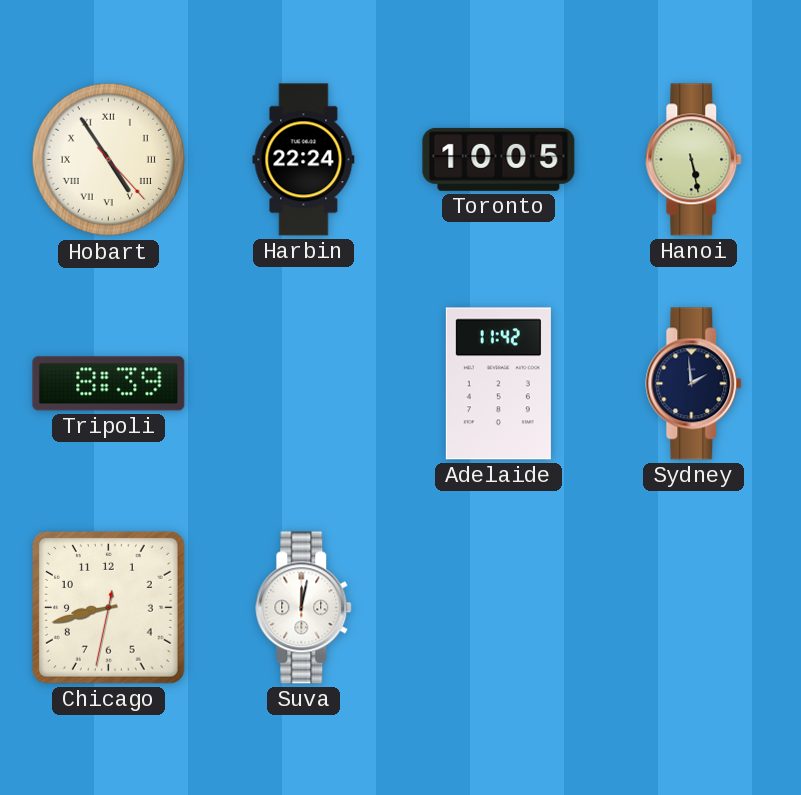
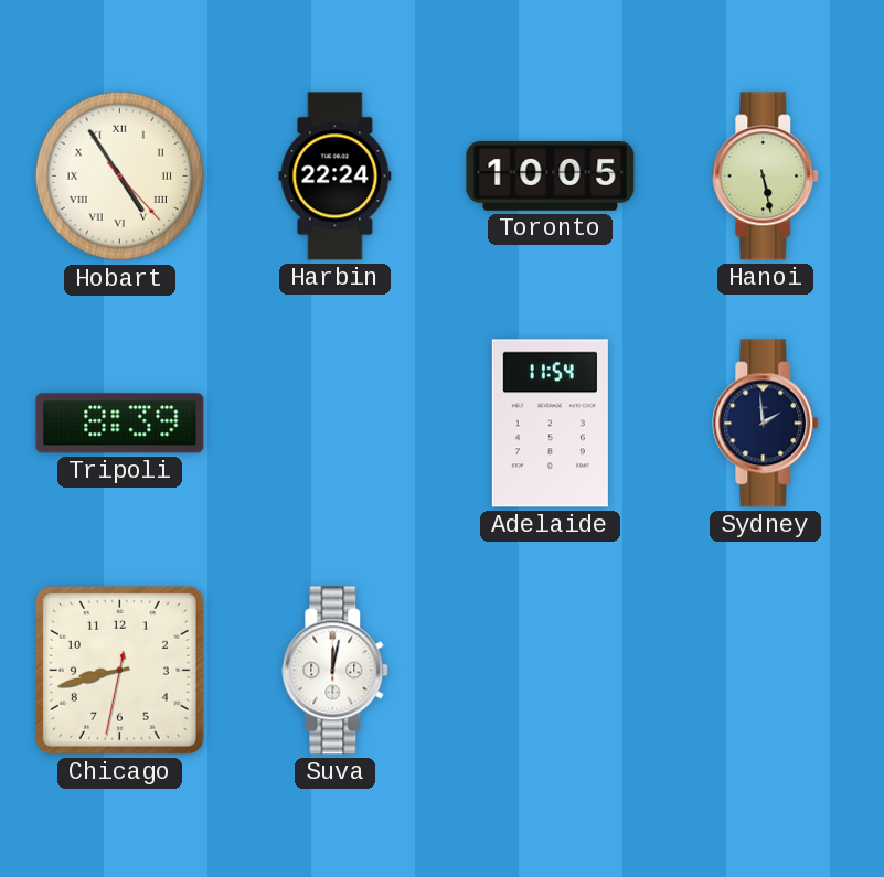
Adelaide: 11:42 -> 11:54
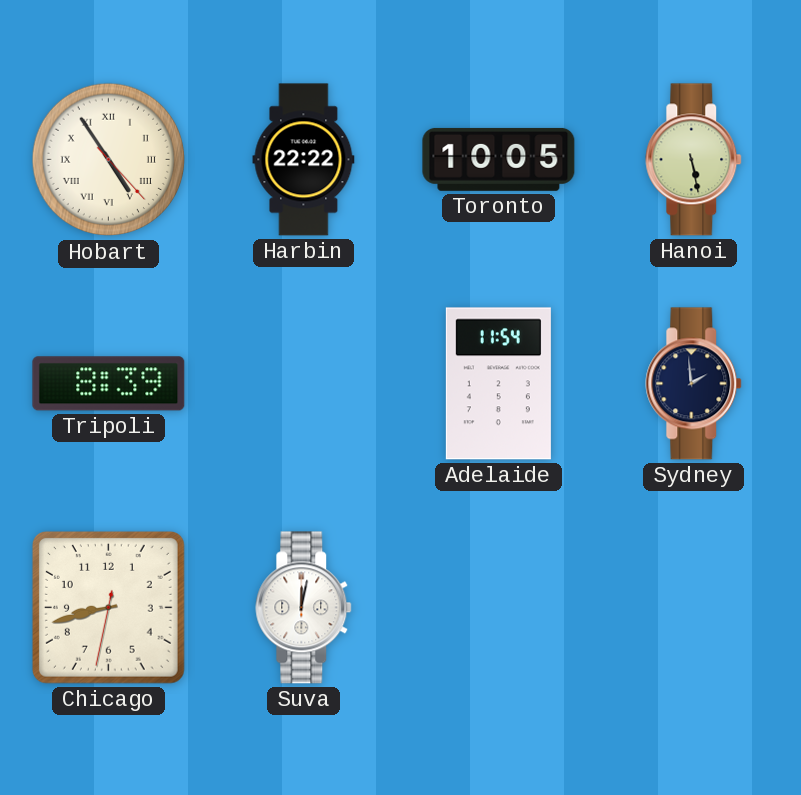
Harbin: 22:24 -> 22:22
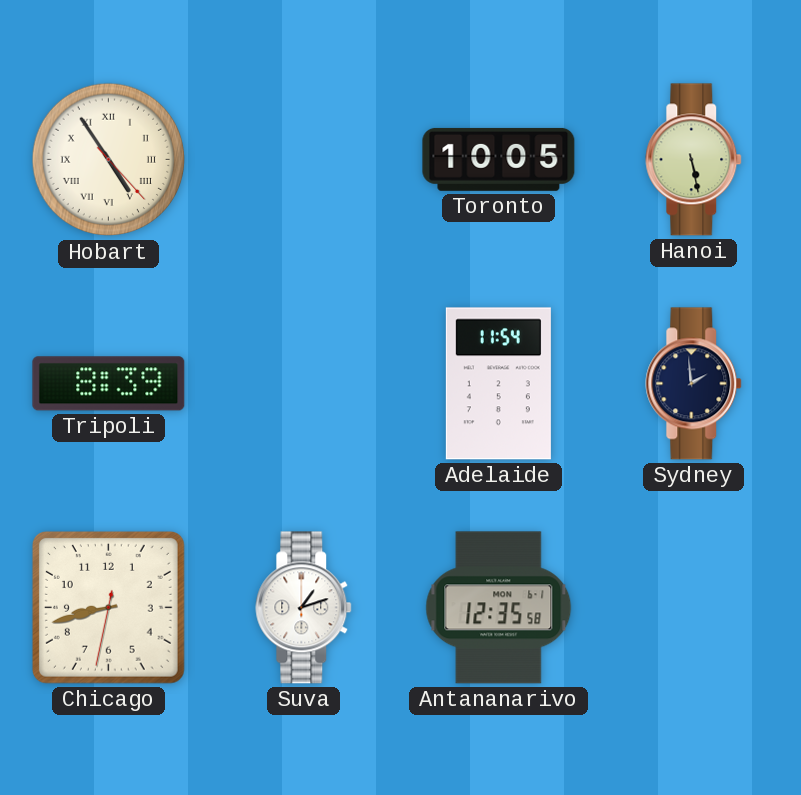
Harbin: 22:22 -> none
Suva: 12:02 -> 1:12
Antananarivo: none -> 12:35
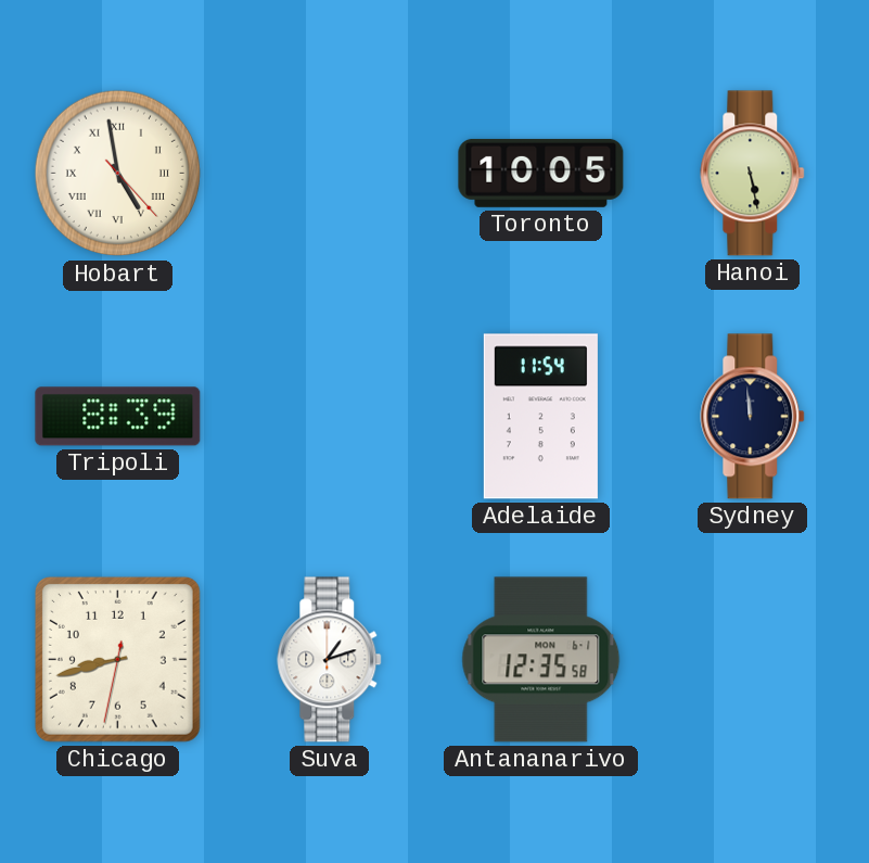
Hobart: 4:54 -> 4:58
Sydney: 1:59 -> 11:59
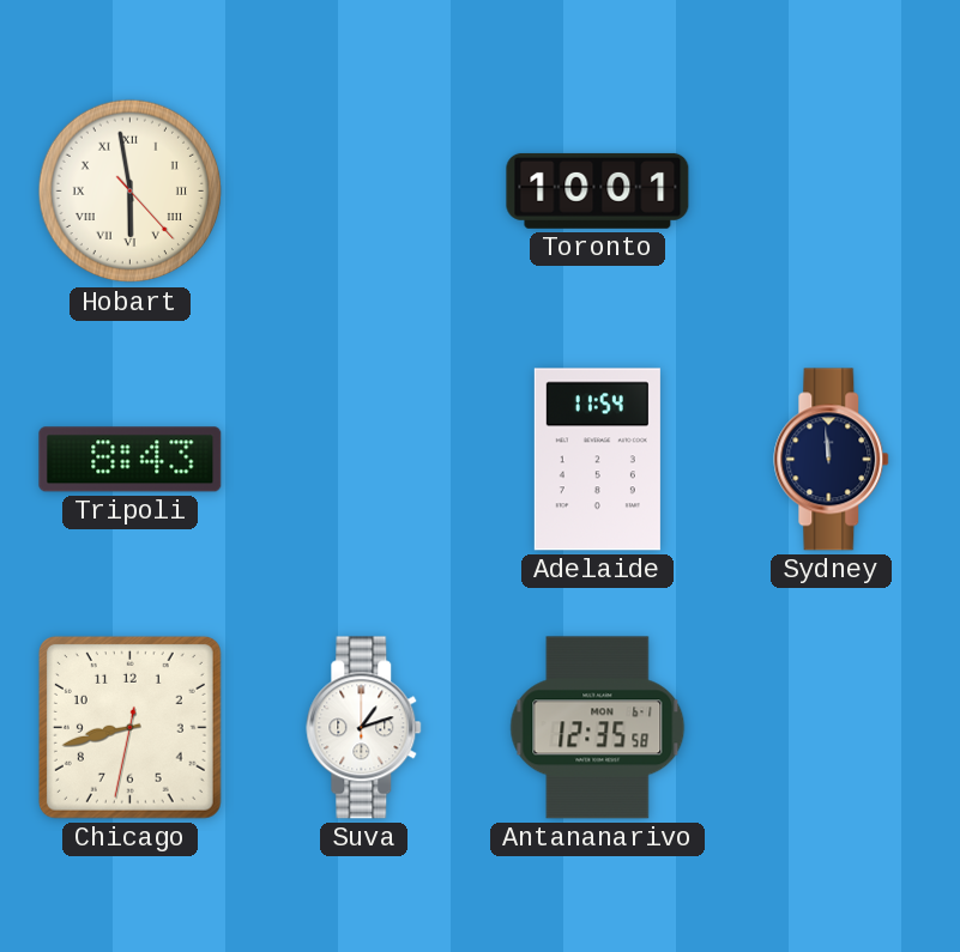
Hobart: 4:58 -> 5:58
Toronto: 10:05 -> 10:01
Hanoi: 5:28 -> none
Tripoli: 8:39 -> 8:43
